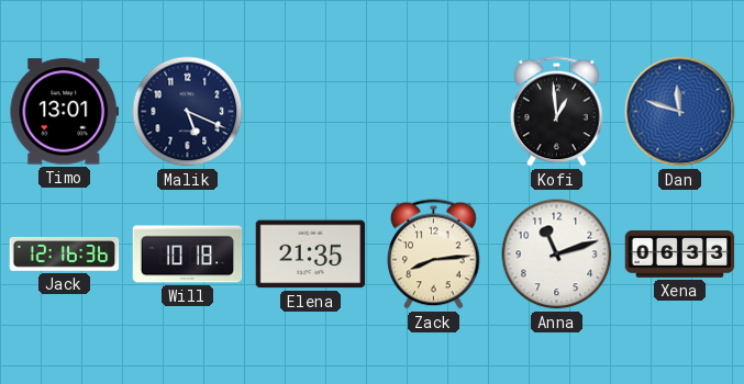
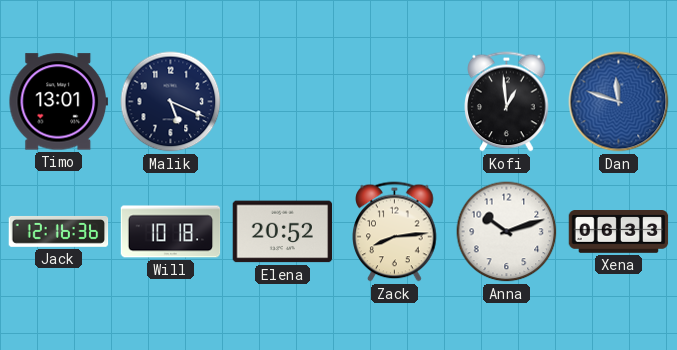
Elena: 21:35 -> 20:52
Anna: 11:12 -> 10:12
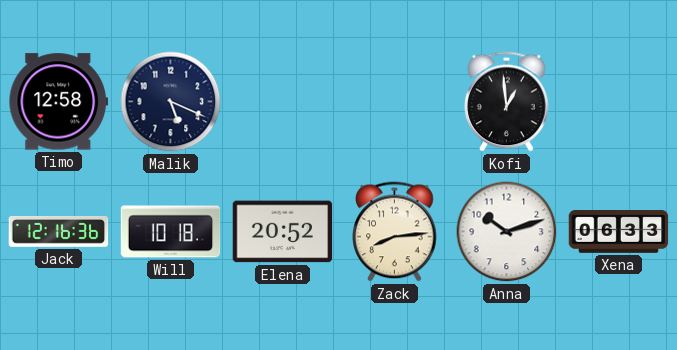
Timo: 13:01 -> 12:58
Dan: 11:48 -> none
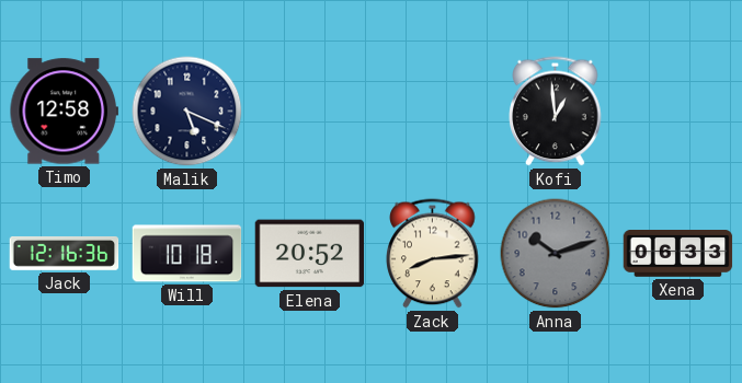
Anna dial: white -> grey
